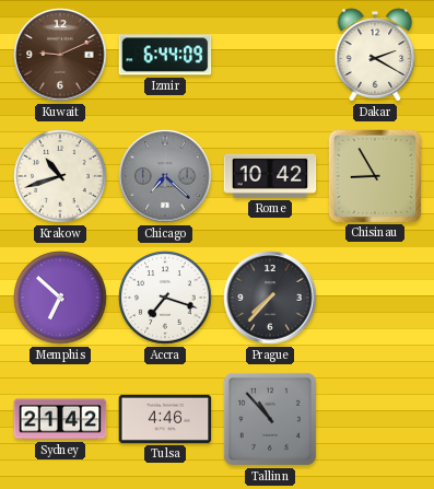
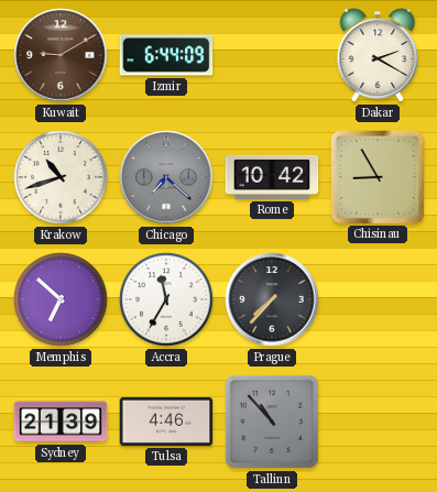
Kuwait: 9:11 -> 9:10
Accra: 7:18 -> 11:35
Sydney: 21:42 -> 21:39
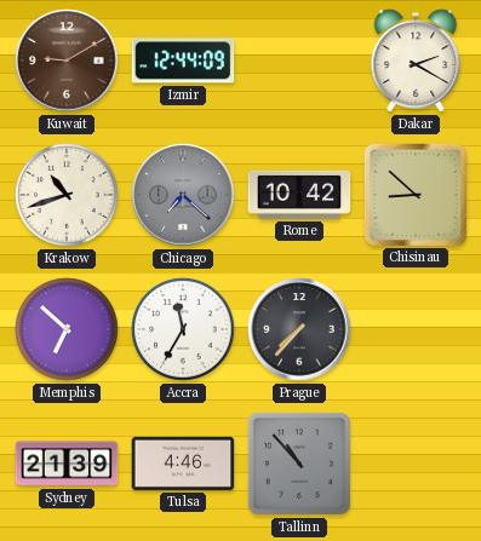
Izmir: 6:44 -> 12:44
Chisinau: 8:55 -> 8:52
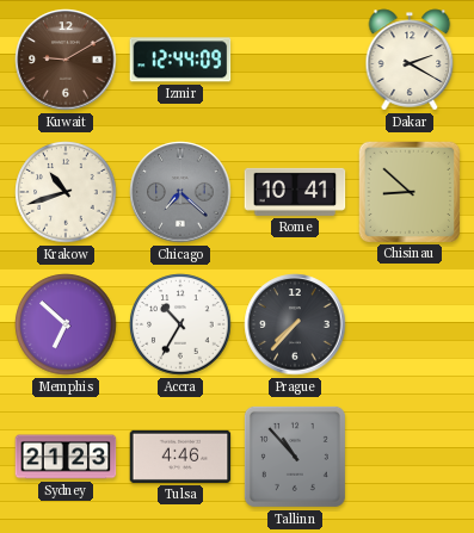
Rome: 10:42 -> 10:41
Accra: 11:35 -> 10:35
Sydney: 21:39 -> 21:23
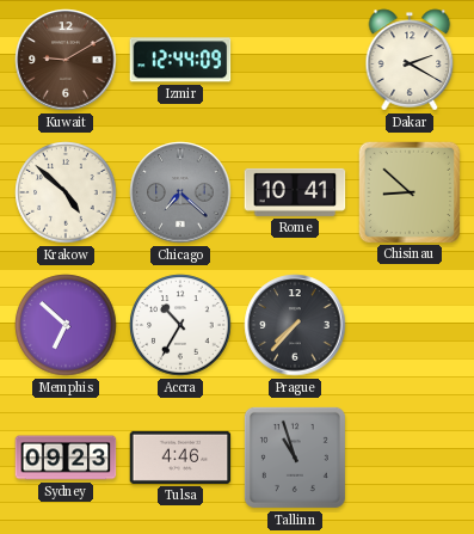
Krakow: 10:42 -> 4:52
Sydney: 21:23 -> 09:23
Tallinn: 10:53 -> 10:57
